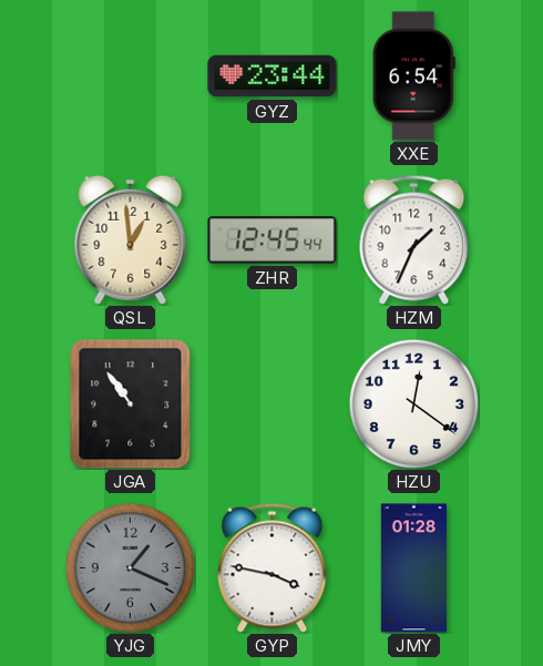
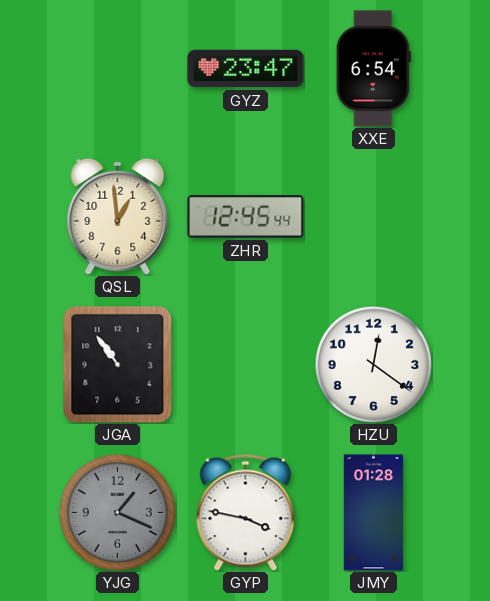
GYZ: 23:44 -> 23:47
HZM: 1:34 -> none
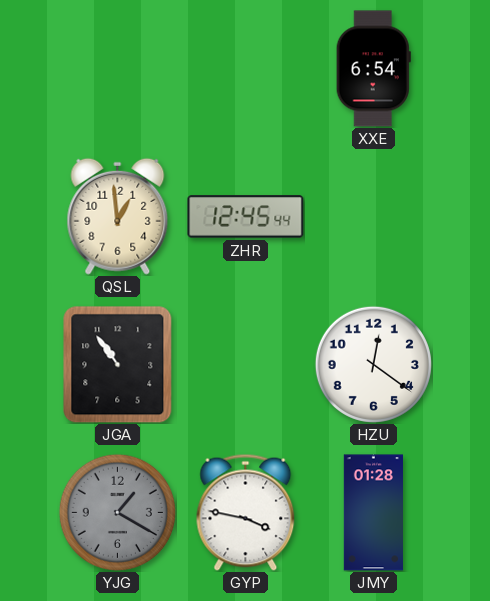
GYZ: 23:47 -> none
YJG: 1:19 -> 1:20
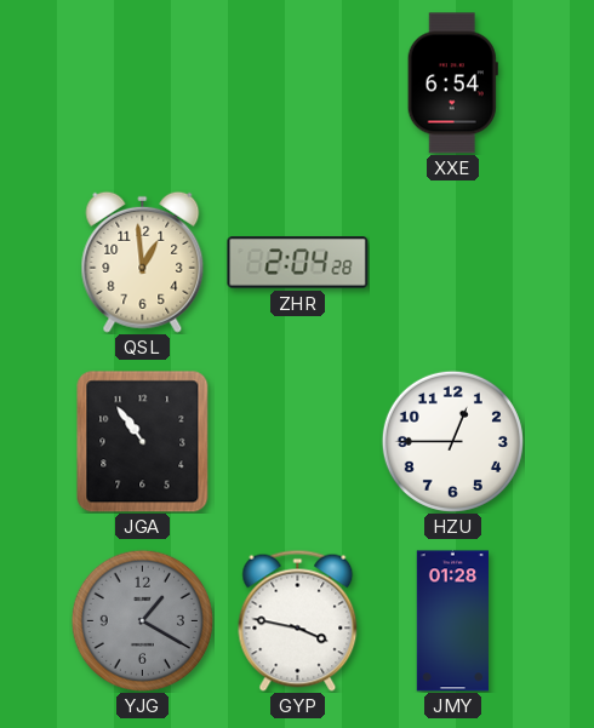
ZHR: 12:45 -> 2:04
HZU: 12:21 -> 12:45
